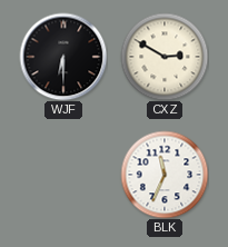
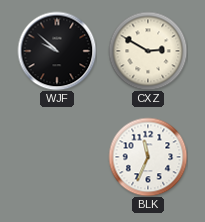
WJF: 6:30 -> 9:52
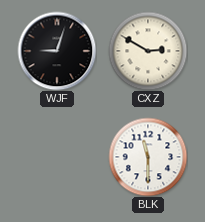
WJF: 9:52 -> 9:03
BLK: 11:34 -> 11:30
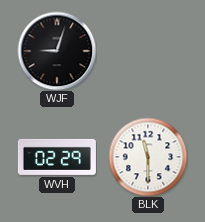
CXZ: 2:50 -> none
WVH: none -> 02:29
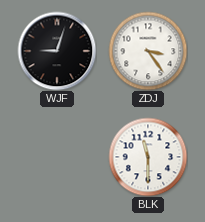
ZDJ: none -> 3:24
WVH: 02:29 -> none
